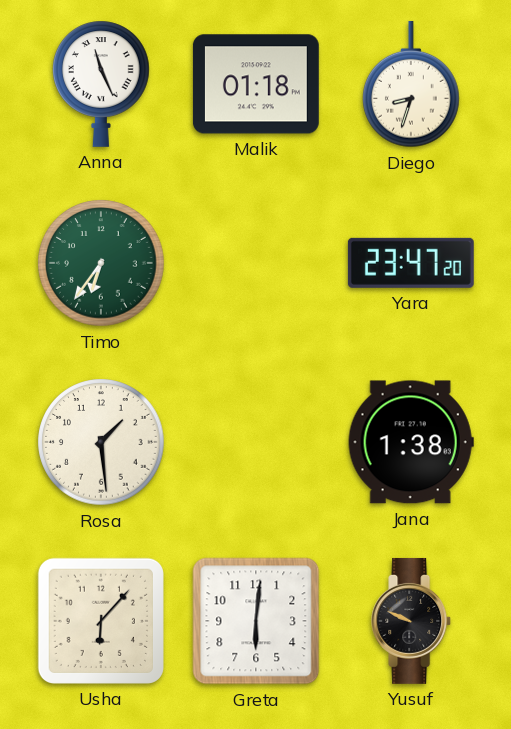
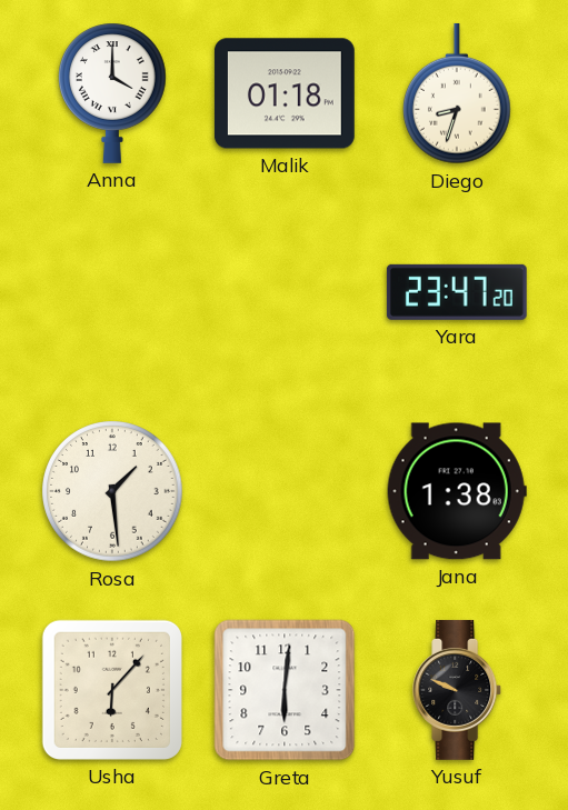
Anna: 11:26 -> 4:00
Timo: 6:36 -> none
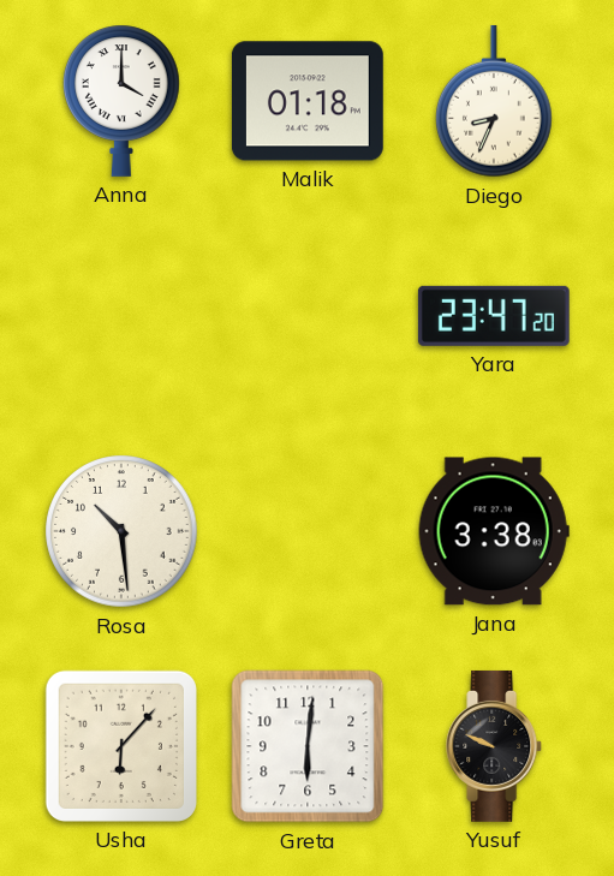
Diego: 8:33 -> 8:34
Rosa: 1:29 -> 10:29
Jana: 1:38 -> 3:38
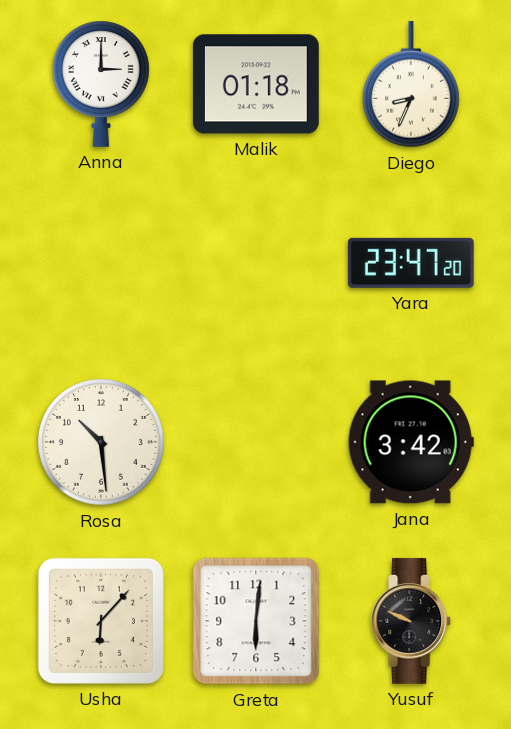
Anna: 4:00 -> 3:00
Jana: 3:38 -> 3:42
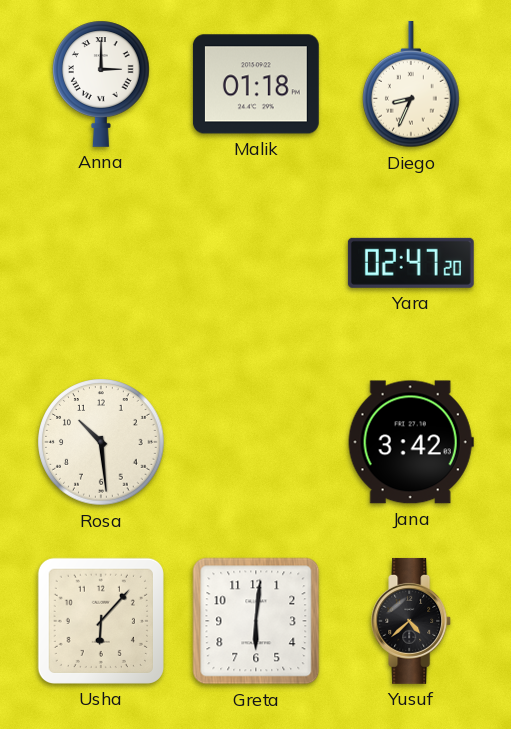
Yara: 23:47 -> 02:47
Yusuf: 9:49 -> 4:38
